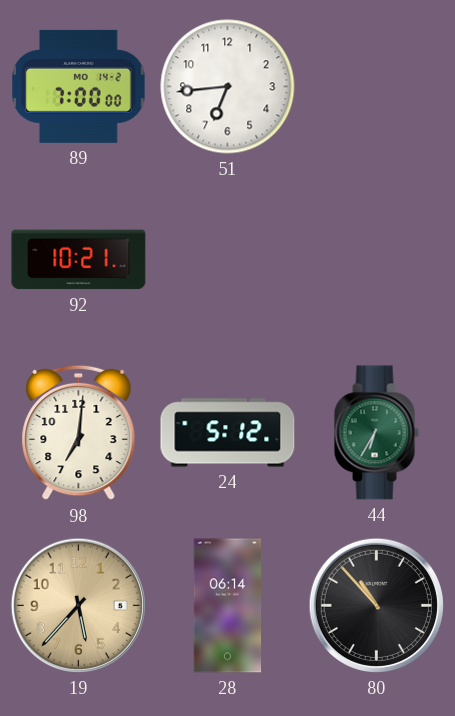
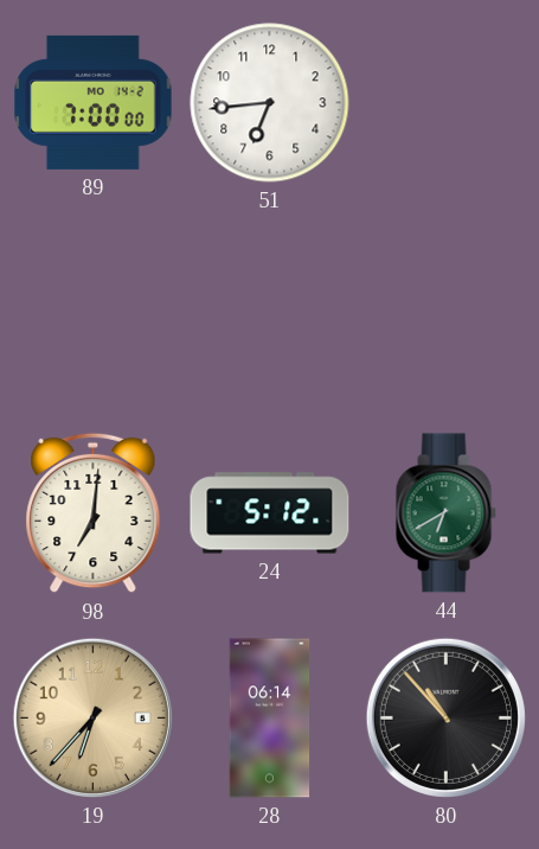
92: 10:21 -> none
44: 6:35 -> 6:40
19: 5:37 -> 6:37
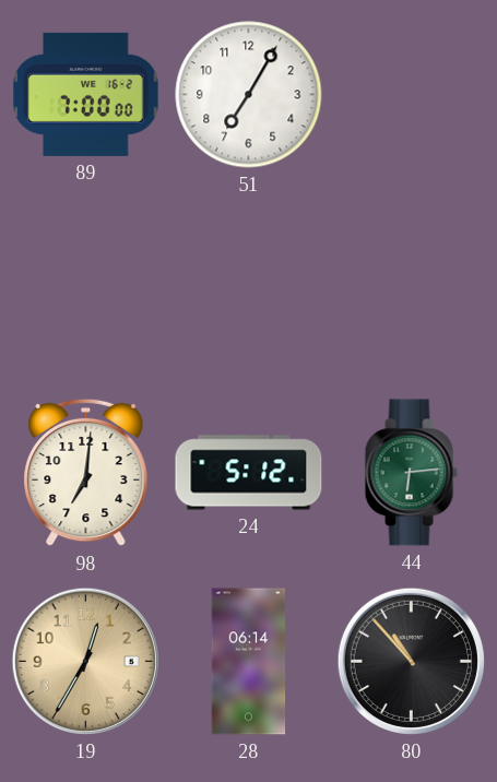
89 date: MO 14-2 -> WE 16-2
51: 6:44 -> 7:05
44: 6:40 -> 6:14
19: 6:37 -> 12:35
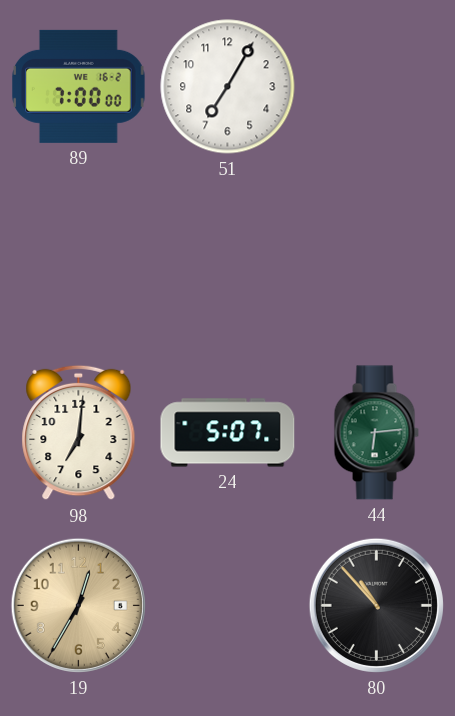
24: 5:12 -> 5:07
28: 06:14 -> none
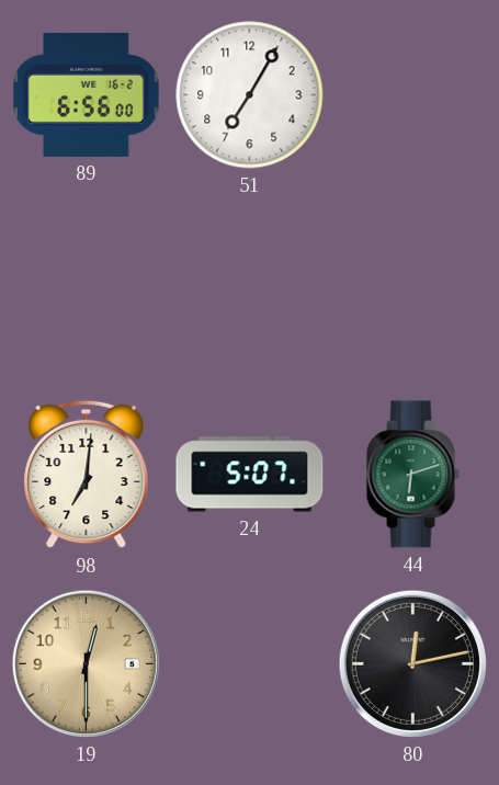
89: 7:00 -> 6:56
44: 6:14 -> 6:12
19: 12:35 -> 12:30
80: 10:53 -> 12:13
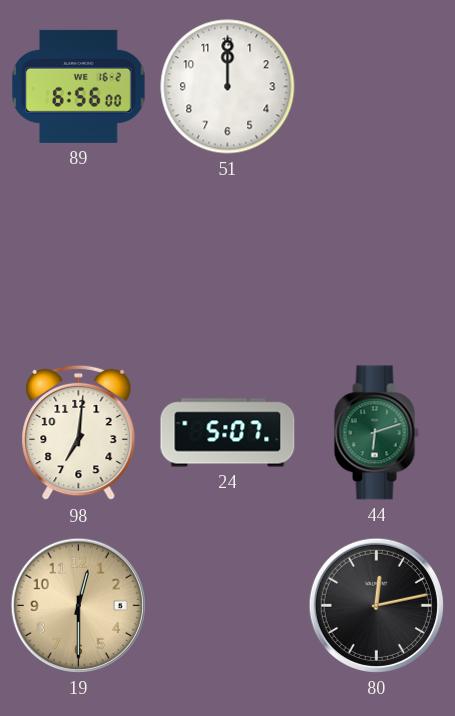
51: 7:05 -> 12:00
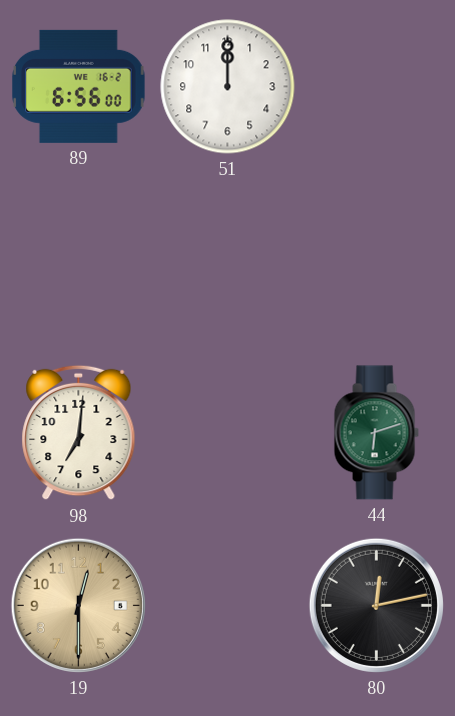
24: 5:07 -> none
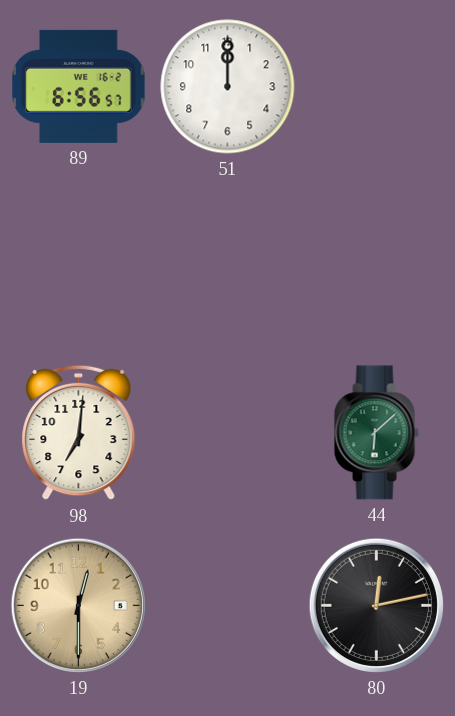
89: 6:56:00 -> 6:56:57
44: 6:12 -> 6:08
